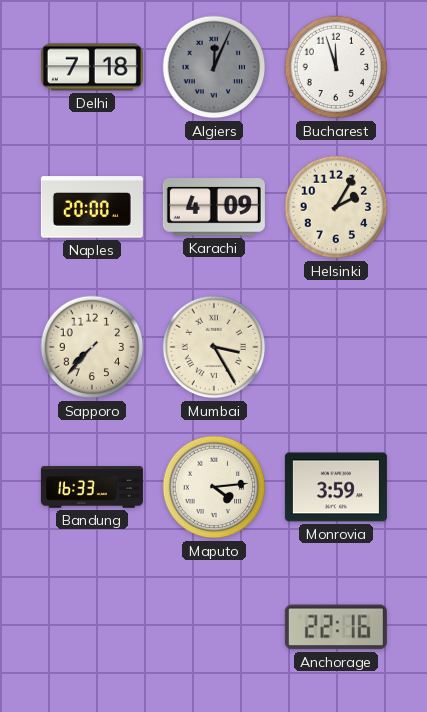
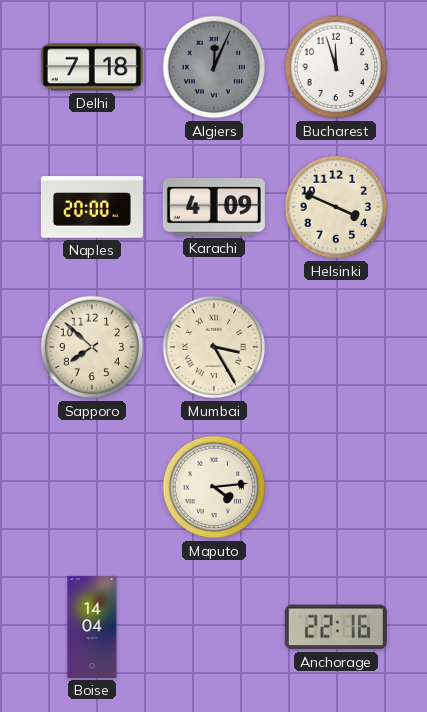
Helsinki: 2:05 -> 3:49
Sapporo: 7:37 -> 7:52
Bandung: 16:33 -> none
Monrovia: 3:59 -> none
Boise: none -> 14:04
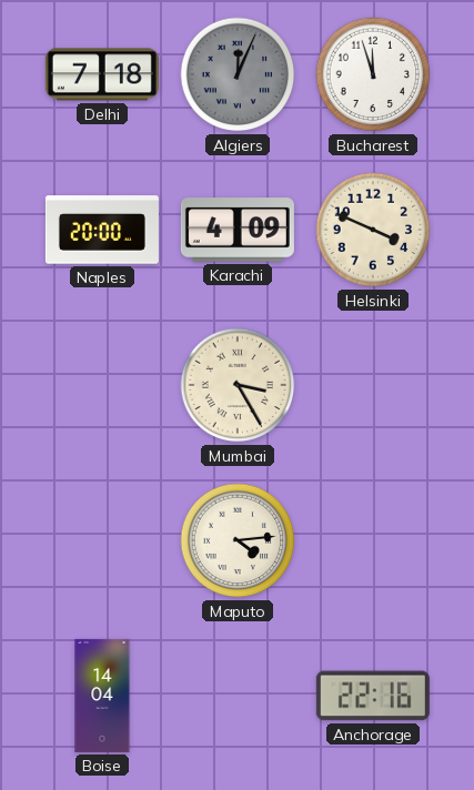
Sapporo: 7:52 -> none
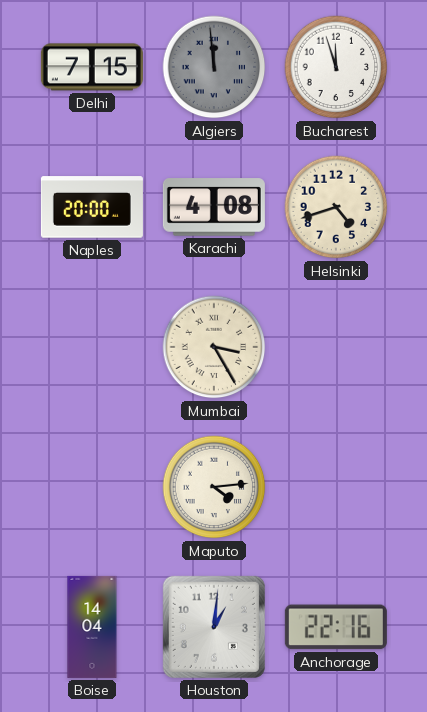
Delhi: 7:18 -> 7:15
Algiers: 12:04 -> 11:59
Karachi: 4:09 -> 4:08
Helsinki: 3:49 -> 4:42
Houston: none -> 1:01
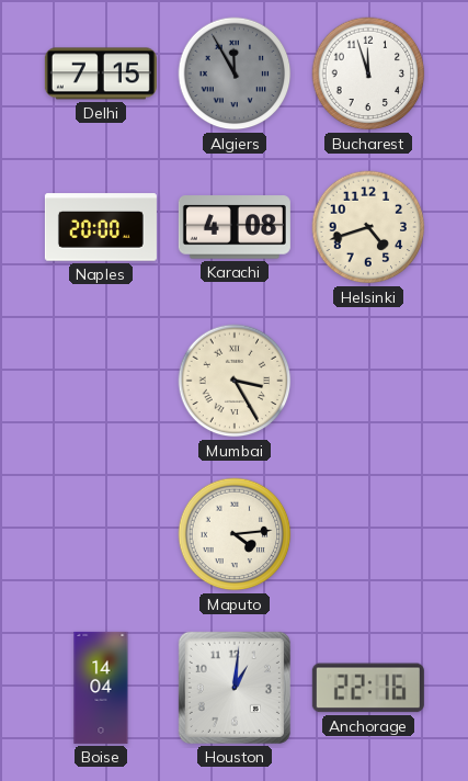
Algiers: 11:59 -> 11:55
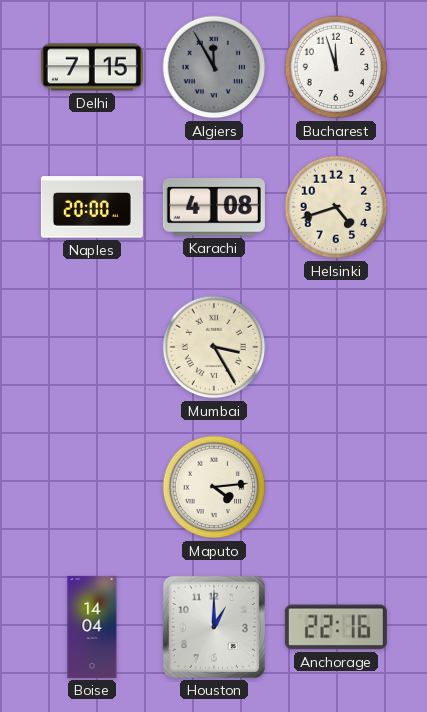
Houston: 1:01 -> 1:00
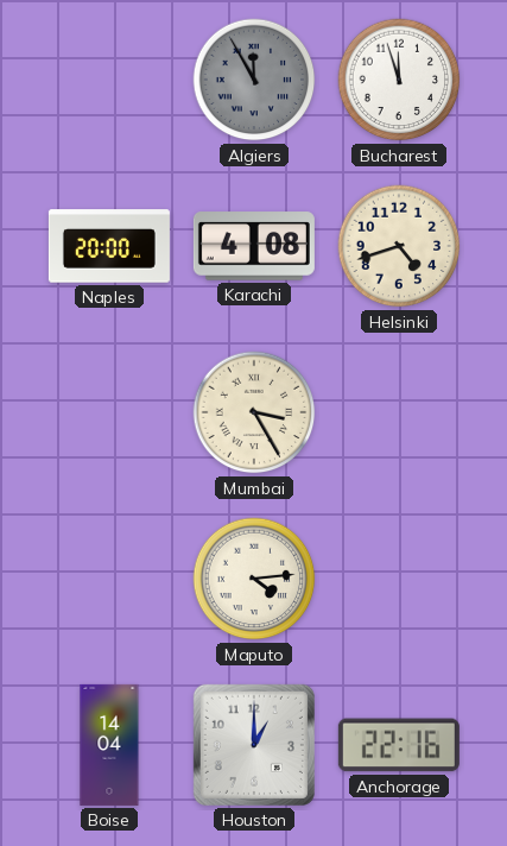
Delhi: 7:15 -> none
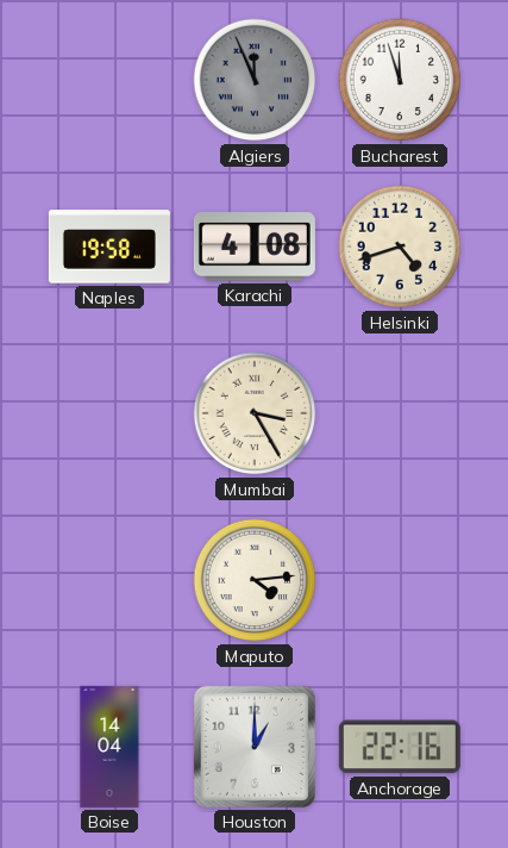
Algiers: 11:55 -> 11:56
Naples: 20:00 -> 19:58
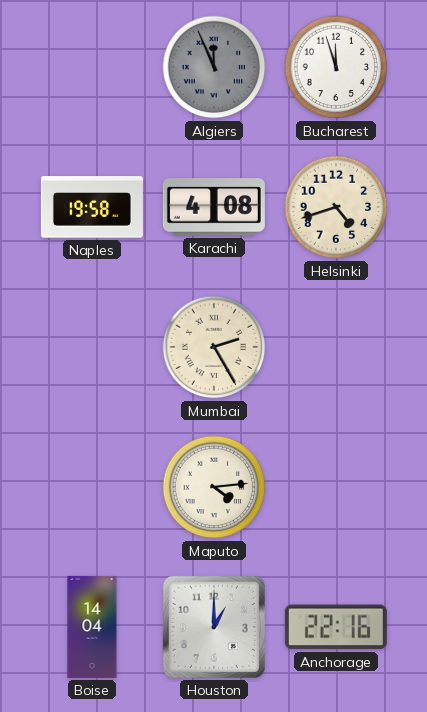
Mumbai: 3:25 -> 2:25
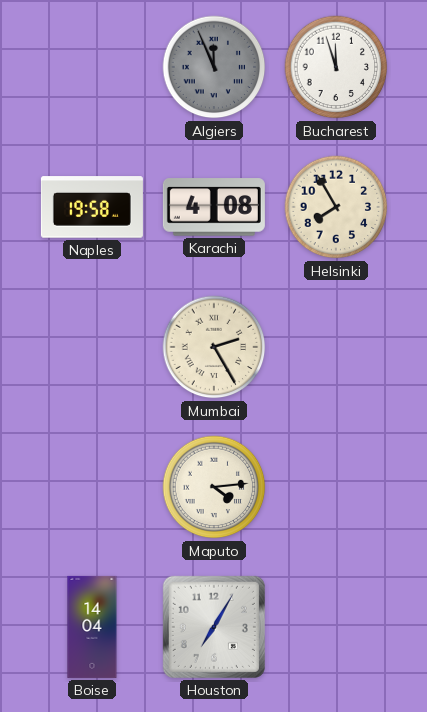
Helsinki: 4:42 -> 7:55
Houston: 1:00 -> 7:05
Anchorage: 22:16 -> none
